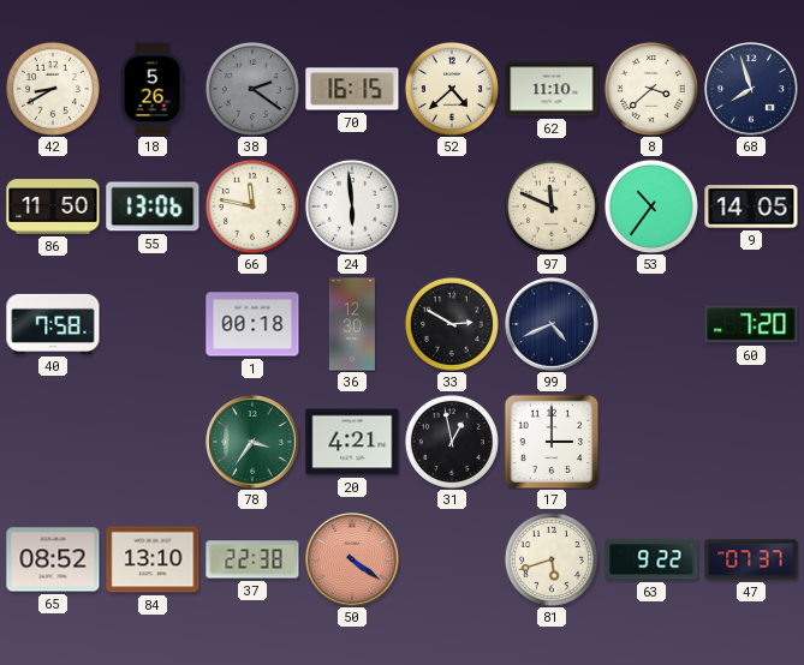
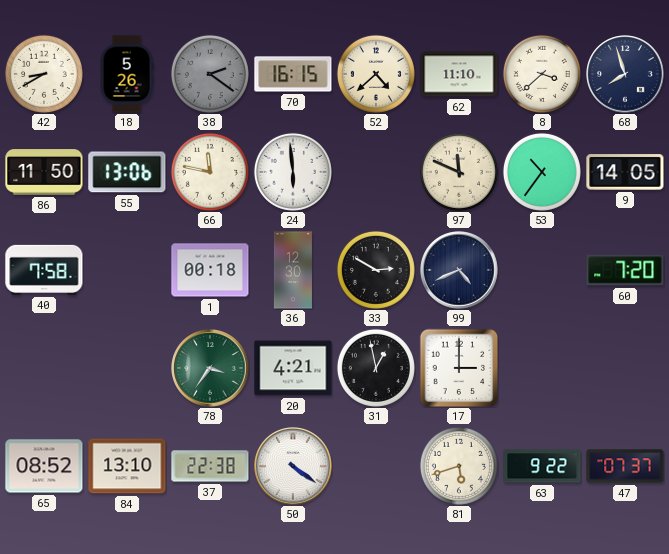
50 dial: salmon -> white
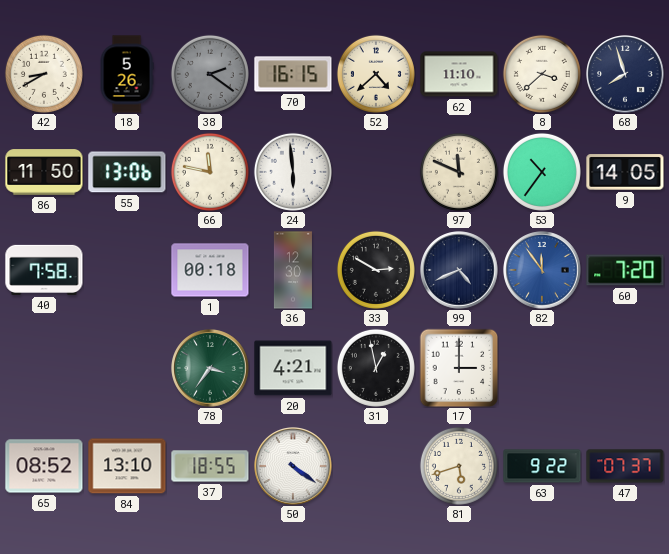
82: none -> 11:54
37: 22:38 -> 18:55
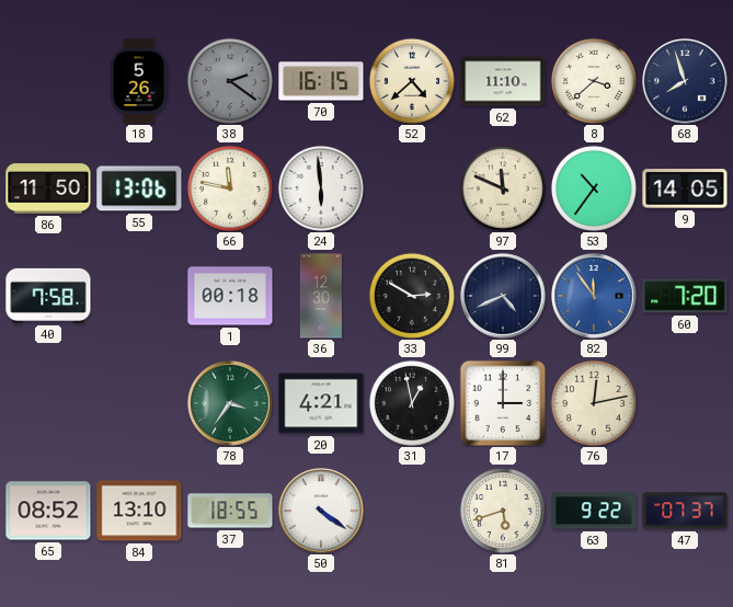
42: 8:40 -> none
76: none -> 12:13
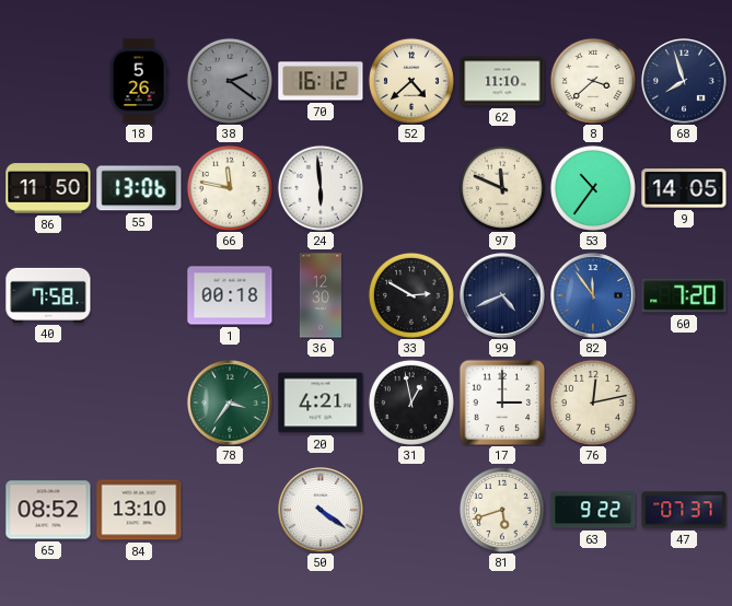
70: 16:15 -> 16:12
37: 18:55 -> none
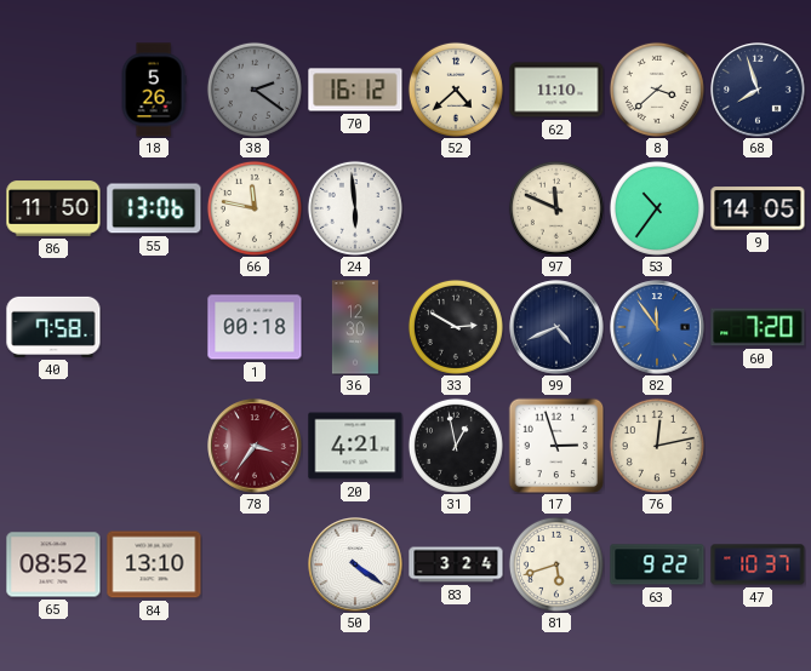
78 dial: green -> burgundy
17: 3:00 -> 2:57
83: none -> 3:24
47: 07:37 -> 10:37
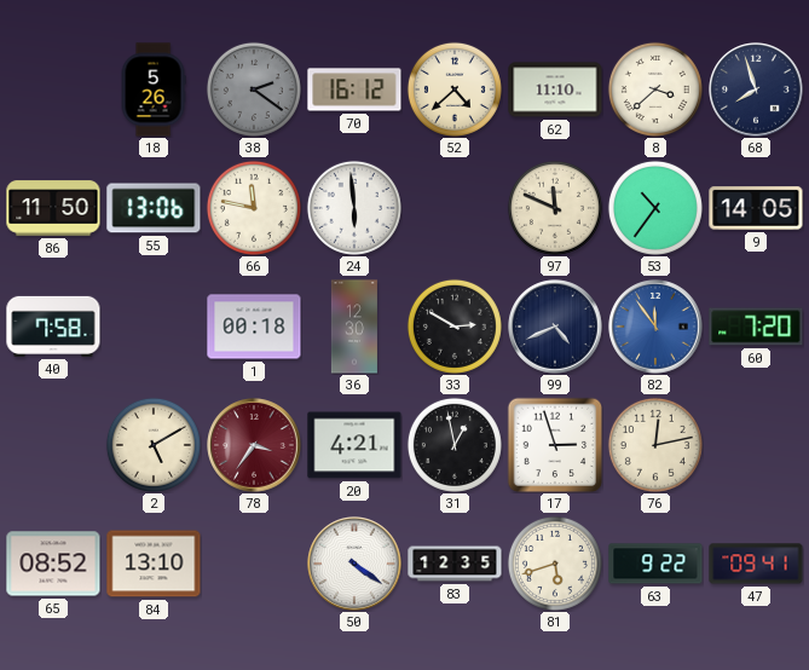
2: none -> 5:10
83: 3:24 -> 12:35
47: 10:37 -> 09:41
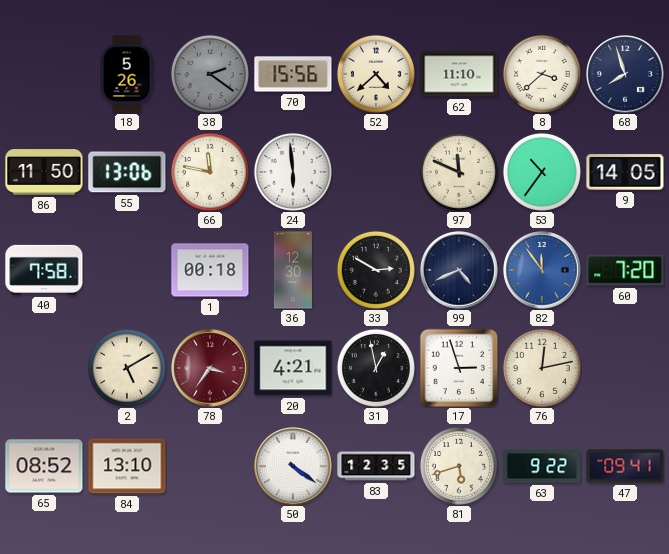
70: 16:12 -> 15:56
